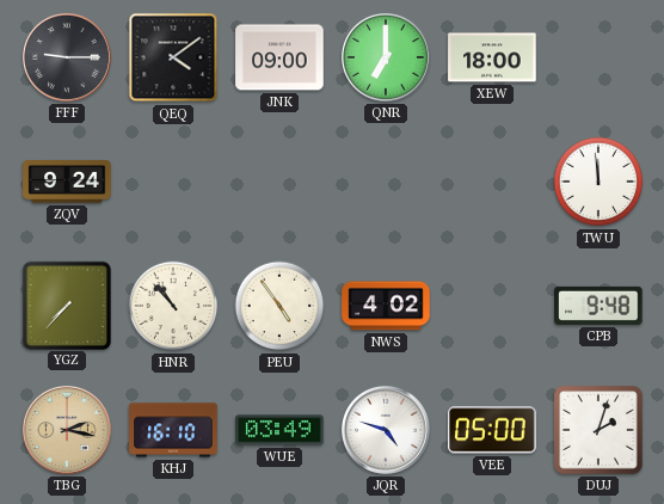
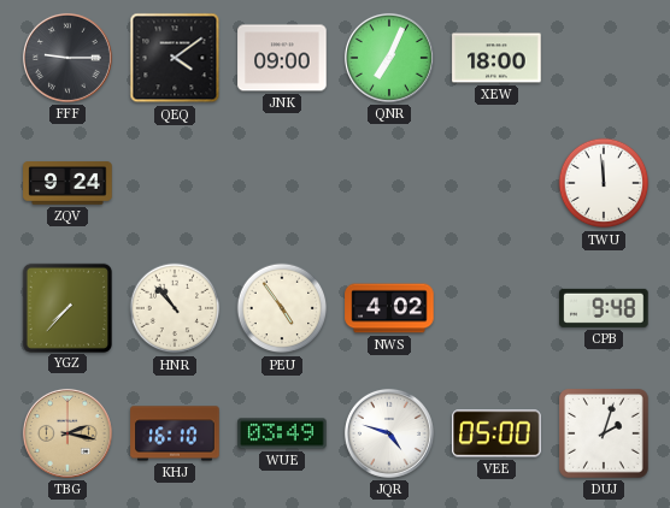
QNR: 7:00 -> 7:04
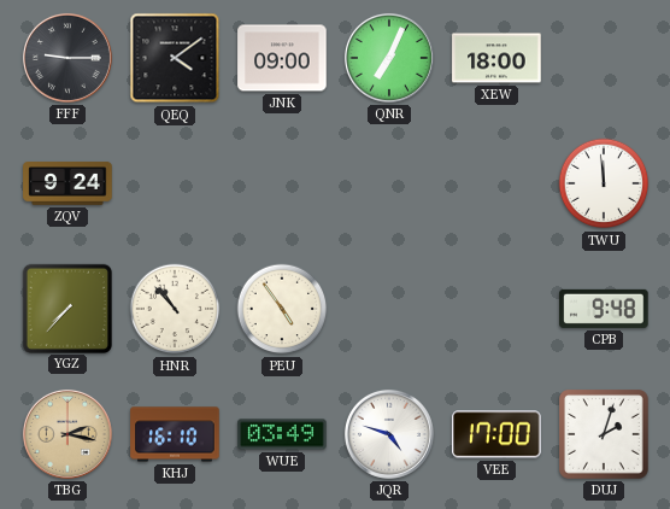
NWS: 4:02 -> none
VEE: 05:00 -> 17:00
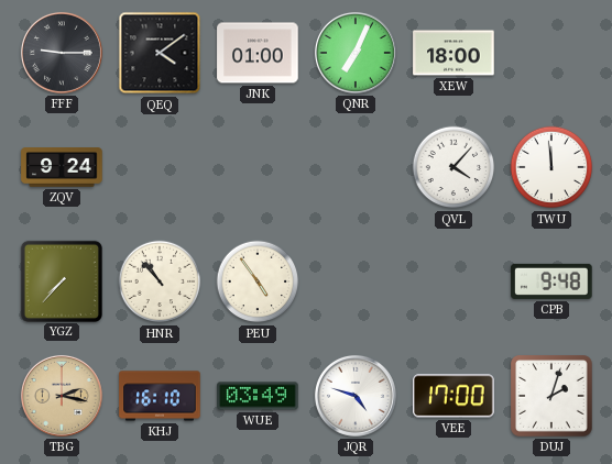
JNK: 09:00 -> 01:00
QVL: none -> 4:07
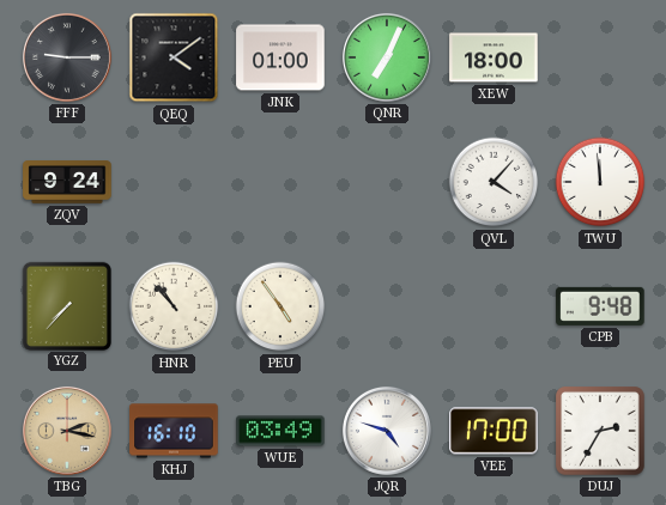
DUJ: 2:03 -> 2:35
